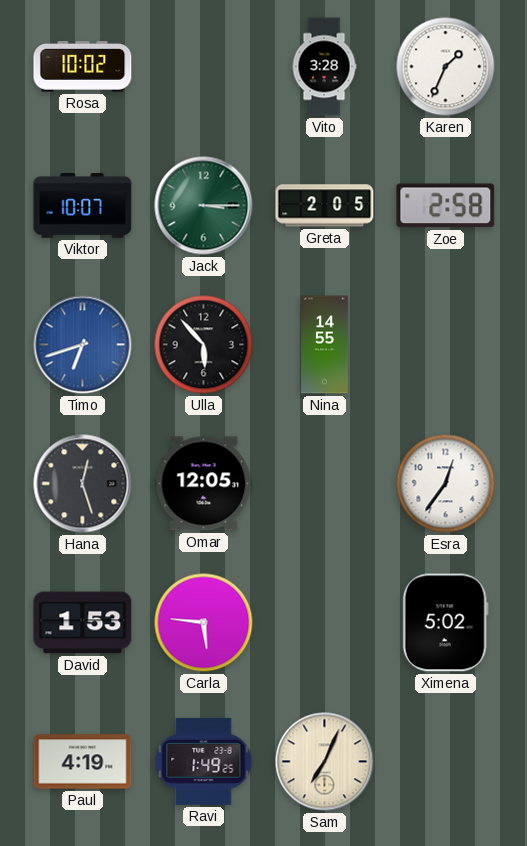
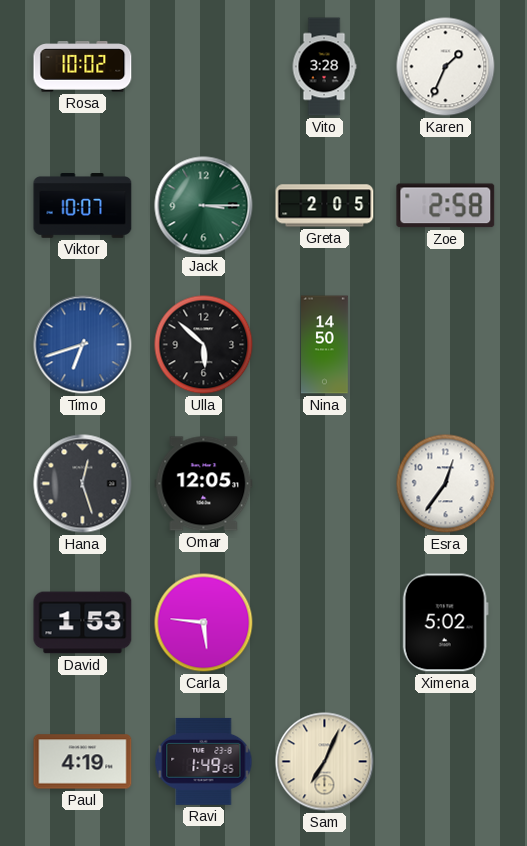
Ulla: 5:53 -> 5:52
Nina: 14:55 -> 14:50
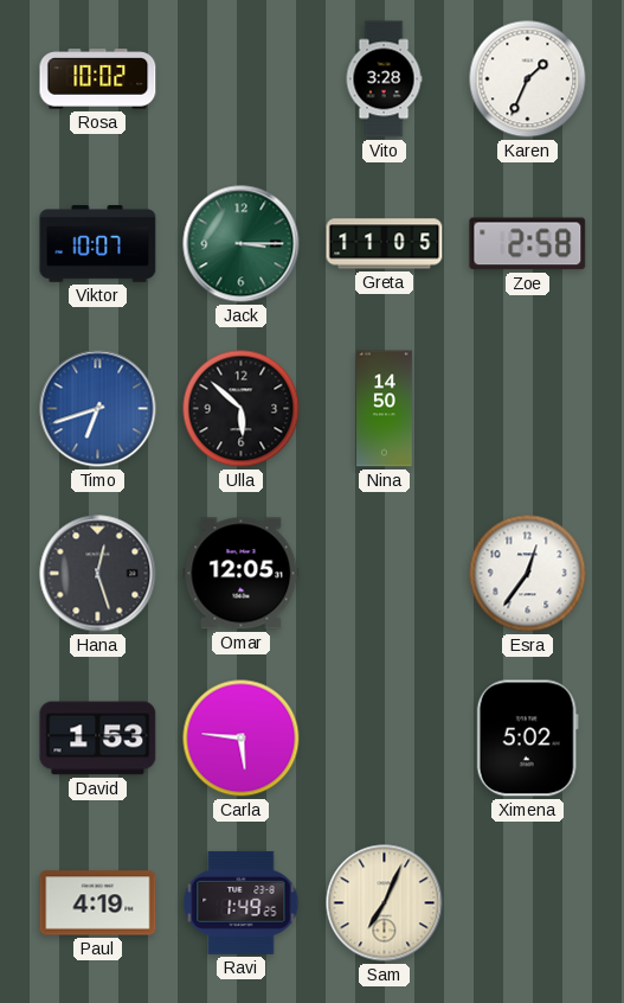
Greta: 2:05 -> 11:05
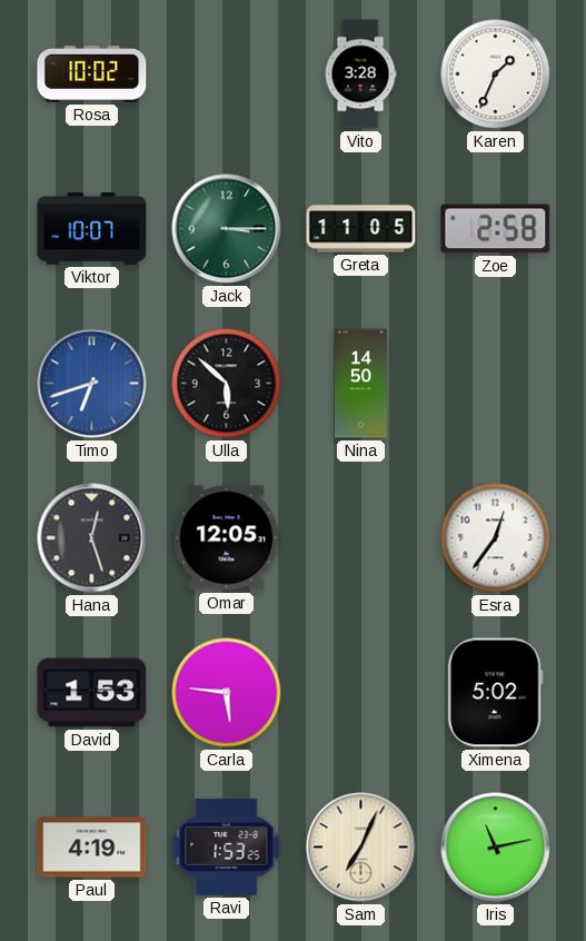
Ravi: 1:49 -> 1:53
Iris: none -> 11:13
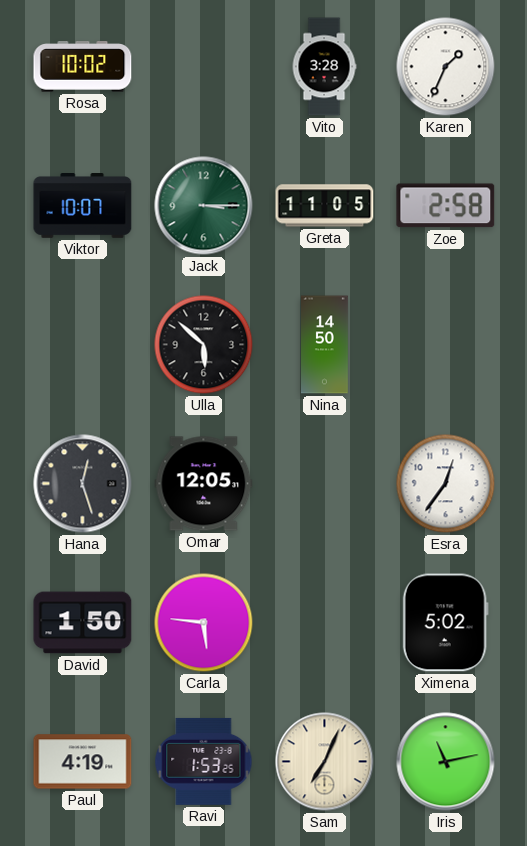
Timo: 6:42 -> none
David: 1:53 -> 1:50
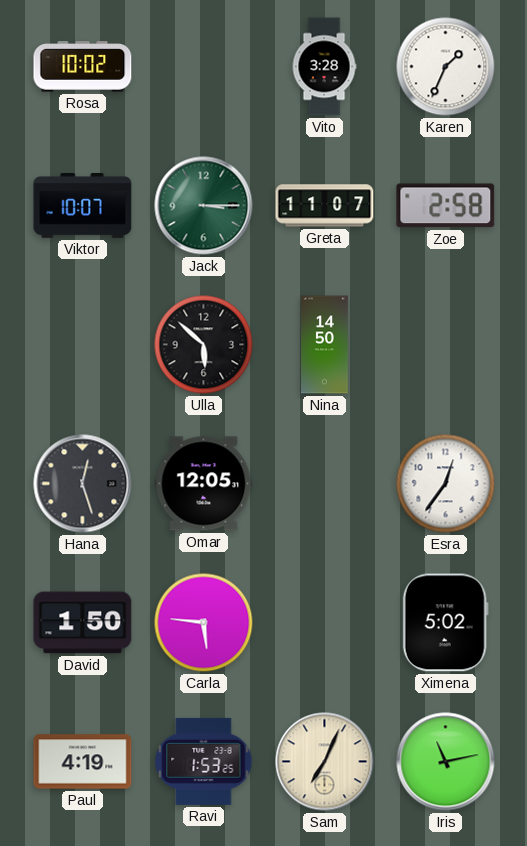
Greta: 11:05 -> 11:07
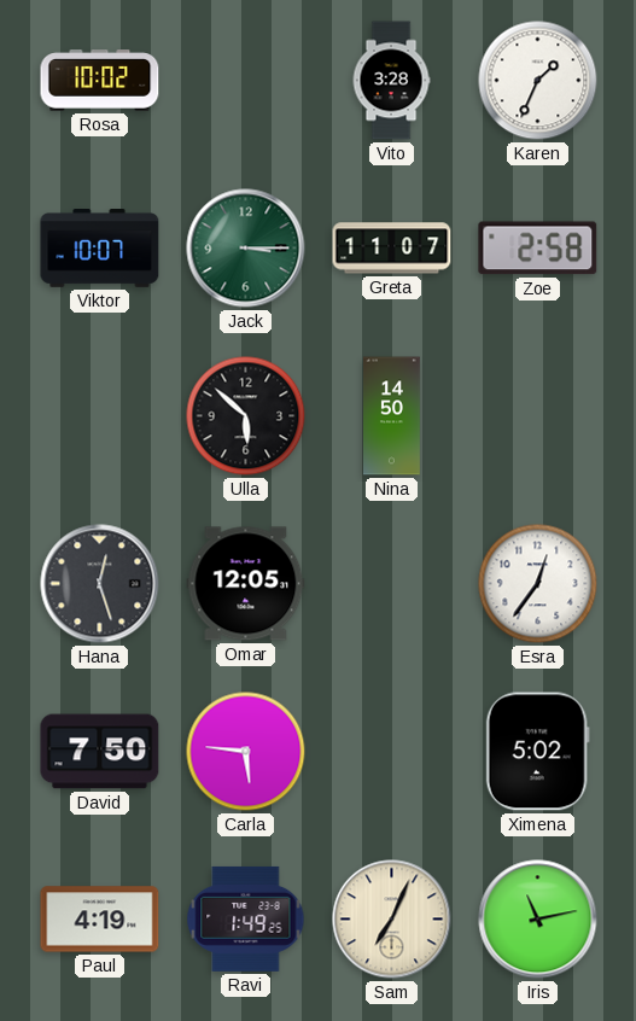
David: 1:50 -> 7:50
Ravi: 1:53 -> 1:49
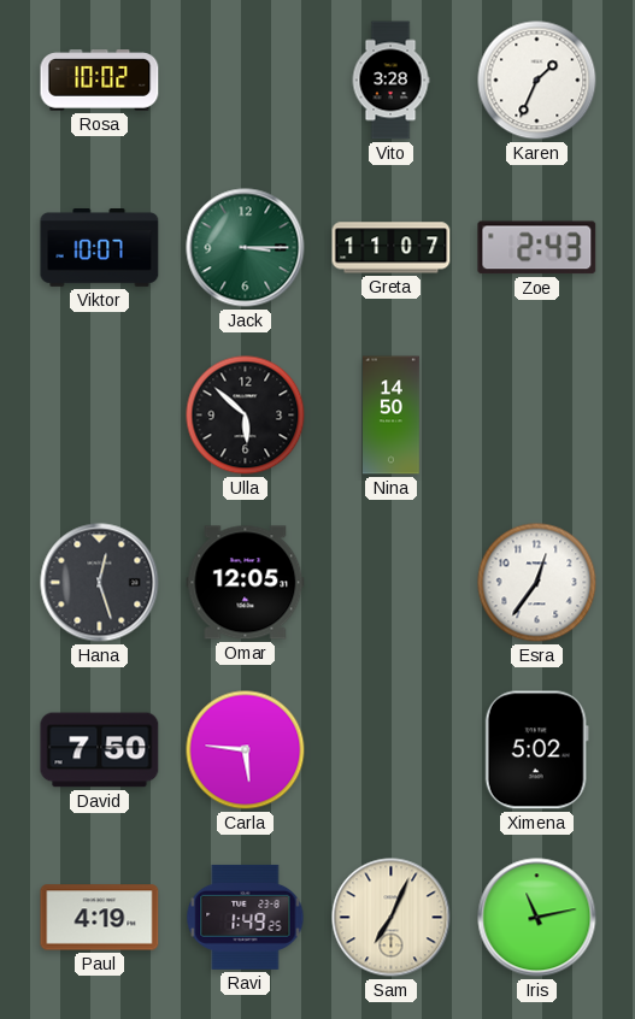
Zoe: 2:58 -> 2:43
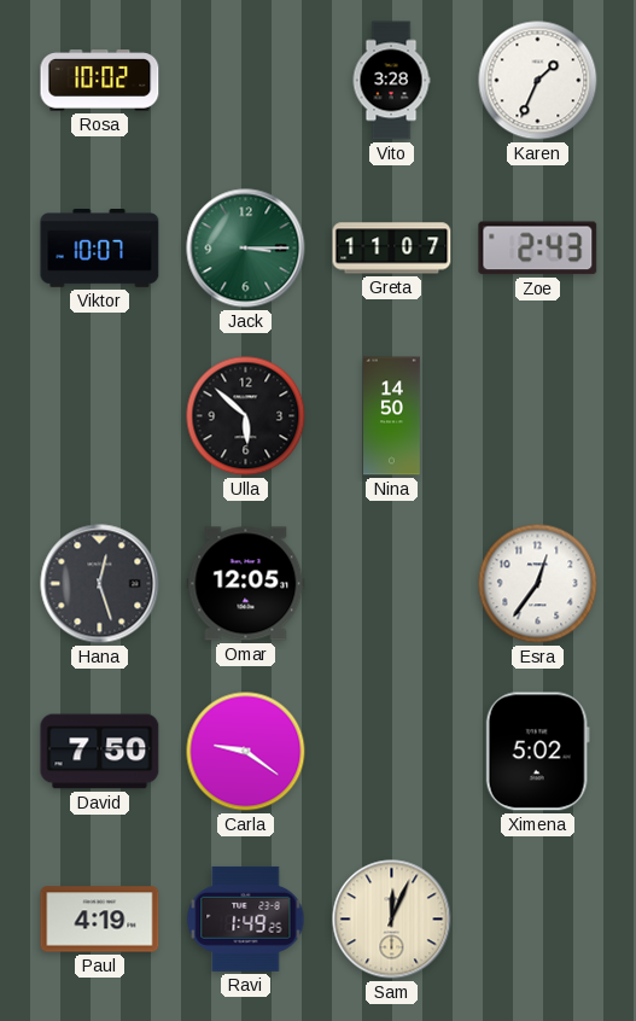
Carla: 5:46 -> 9:21
Sam: 7:04 -> 12:04
Iris: 11:13 -> none
